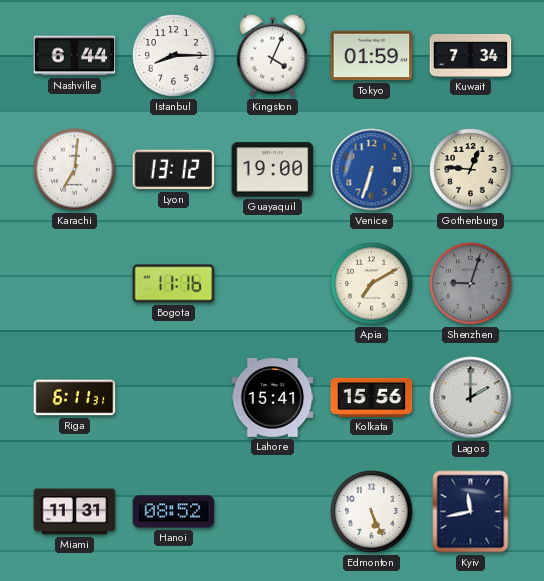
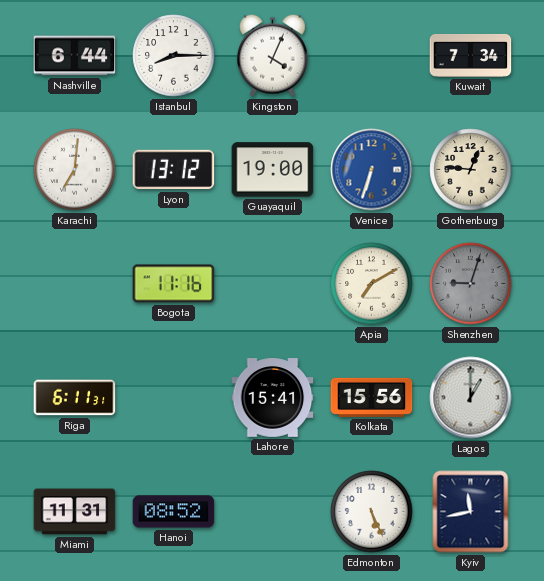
Tokyo: 01:59 -> none
Lagos: 2:00 -> 1:00
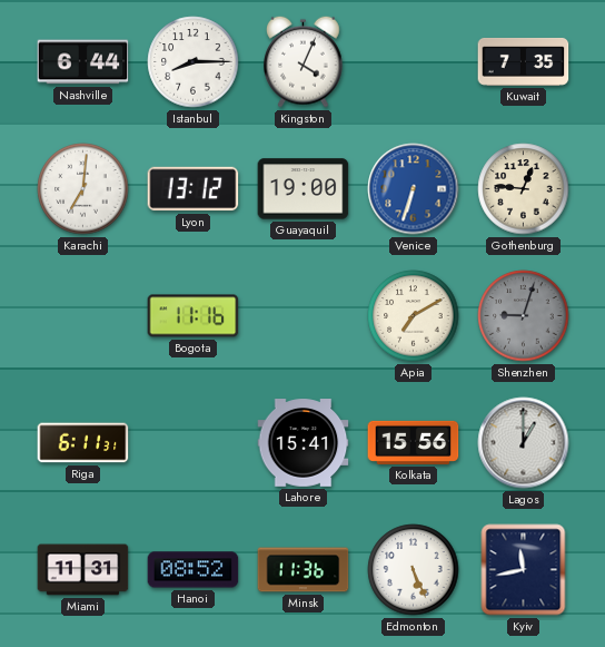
Kuwait: 7:34 -> 7:35
Minsk: none -> 11:36
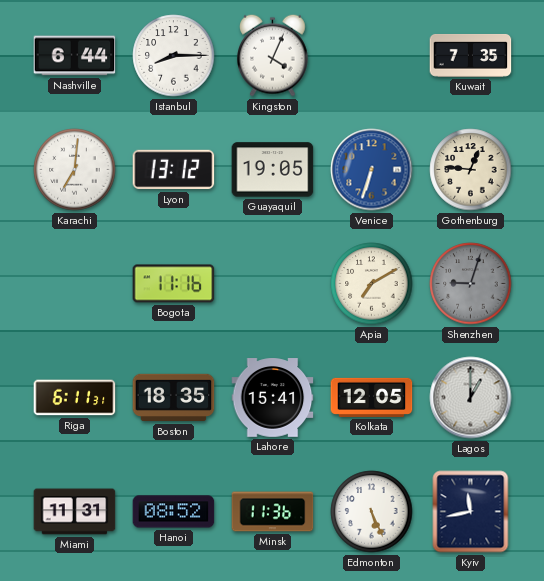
Guayaquil: 19:00 -> 19:05
Boston: none -> 18:35
Kolkata: 15:56 -> 12:05
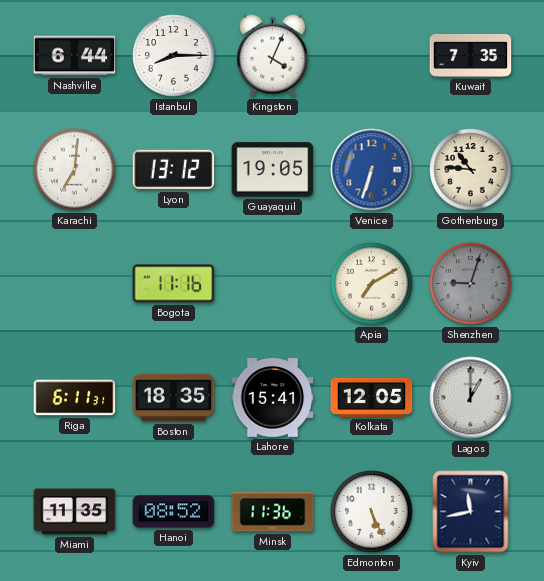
Gothenburg: 12:46 -> 10:46
Miami: 11:31 -> 11:35
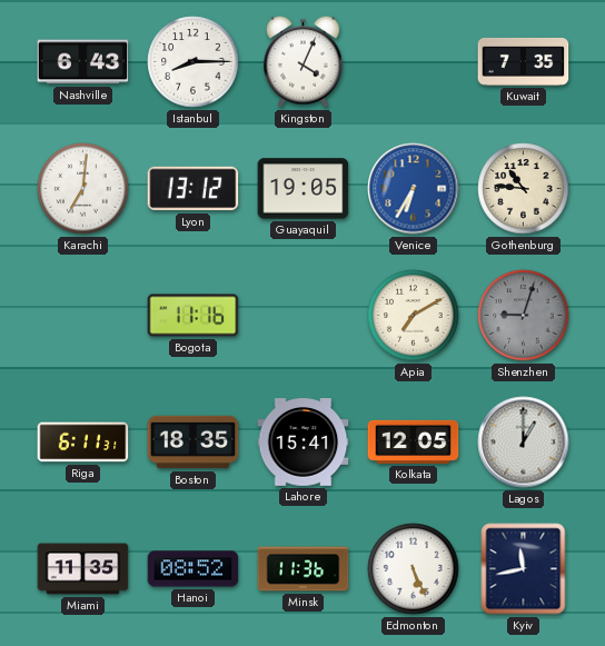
Nashville: 6:44 -> 6:43
Venice: 6:33 -> 6:35
